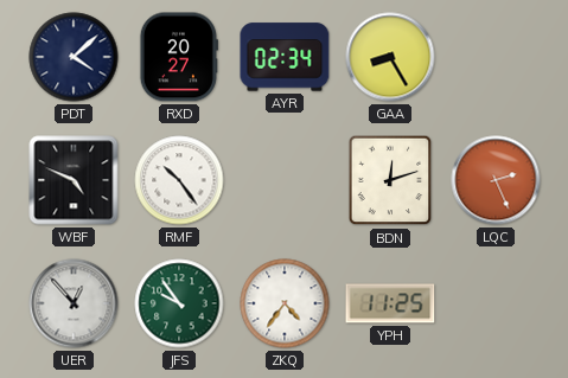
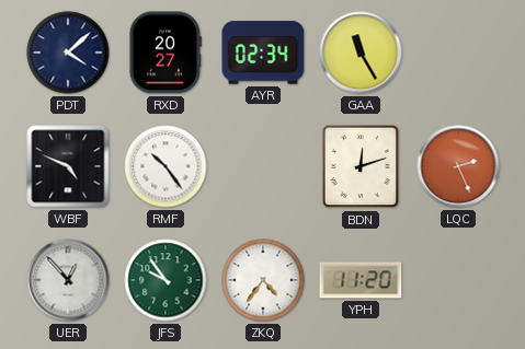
GAA: 8:25 -> 11:25
YPH: 11:25 -> 11:20
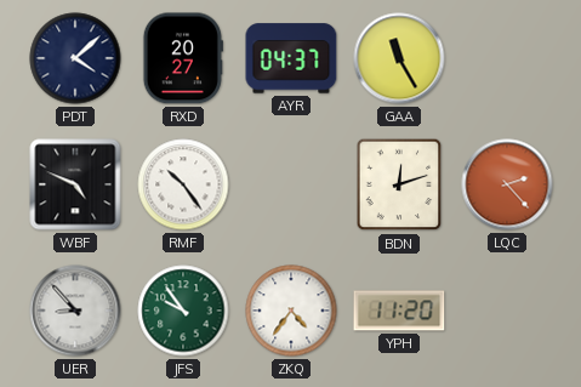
AYR: 02:34 -> 04:37
LQC: 2:26 -> 2:23
UER: 12:53 -> 8:53
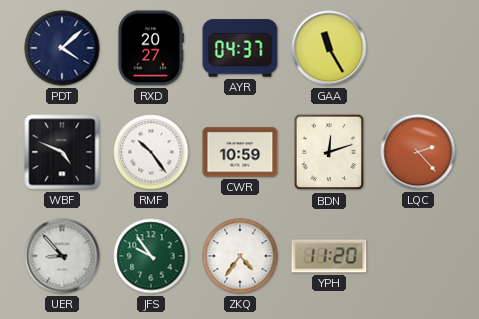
CWR: none -> 10:59
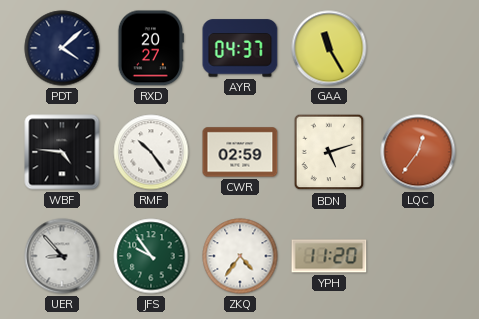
WBF: 4:49 -> 4:46
CWR: 10:59 -> 02:59
BDN: 12:12 -> 5:12
LQC: 2:23 -> 12:36
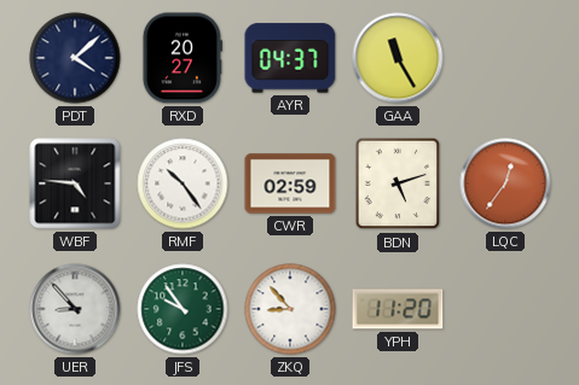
ZKQ: 4:36 -> 8:53
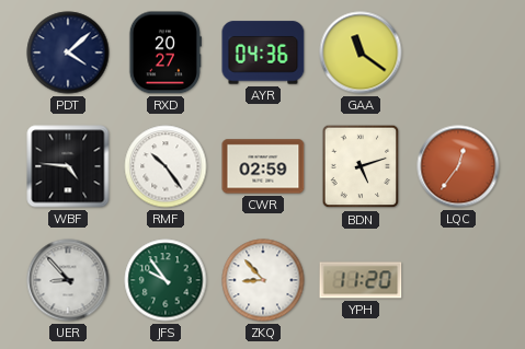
AYR: 04:37 -> 04:36
GAA: 11:25 -> 11:21
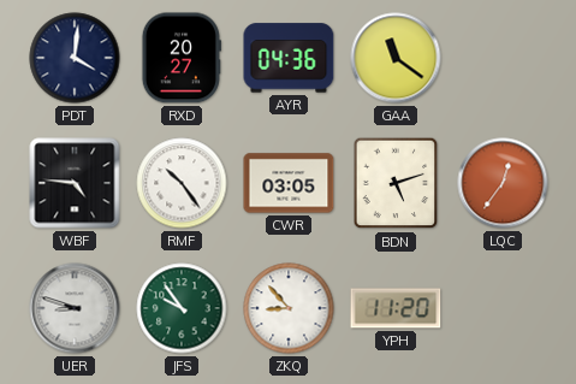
PDT: 4:08 -> 4:01
CWR: 02:59 -> 03:05
UER: 8:53 -> 8:48
